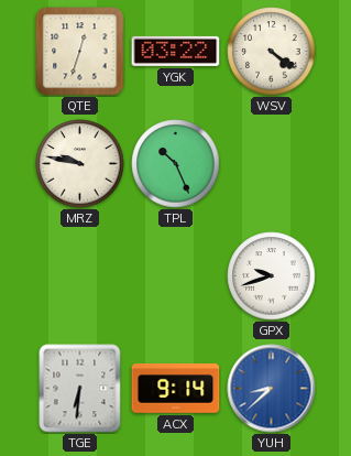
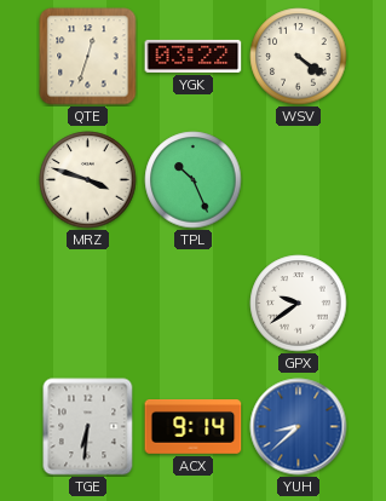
MRZ: 9:47 -> 3:48
GPX: 9:42 -> 9:39
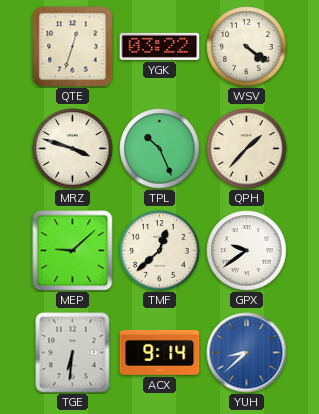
QPH: none -> 1:37
MEP: none -> 9:08
TMF: none -> 12:38
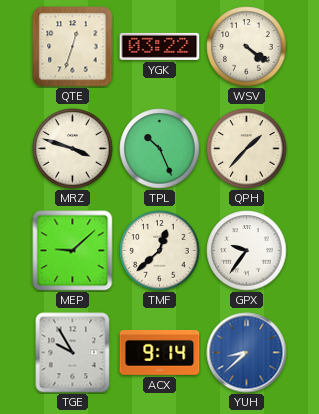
GPX: 9:39 -> 9:36
TGE: 6:31 -> 9:55
